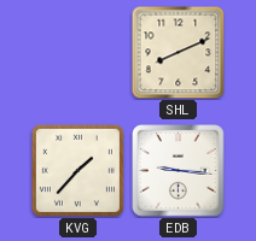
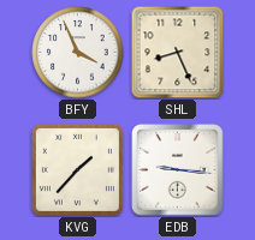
BFY: none -> 3:56
SHL: 8:11 -> 8:26
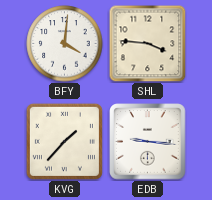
BFY: 3:56 -> 4:01
SHL: 8:26 -> 3:46
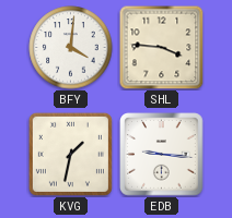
KVG: 1:37 -> 1:32
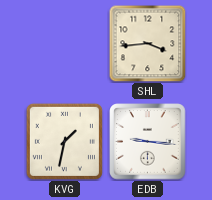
BFY: 4:01 -> none
SHL: 3:46 -> 3:44
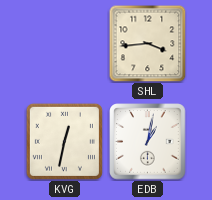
KVG: 1:32 -> 12:32
EDB: 9:16 -> 1:02
